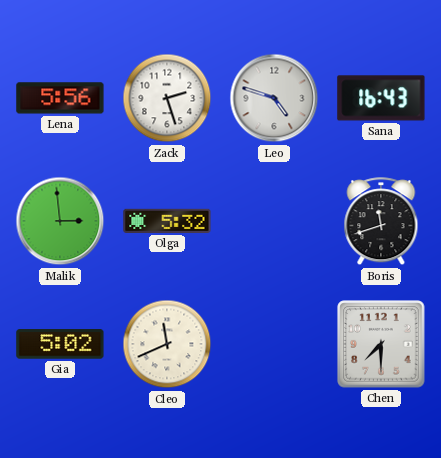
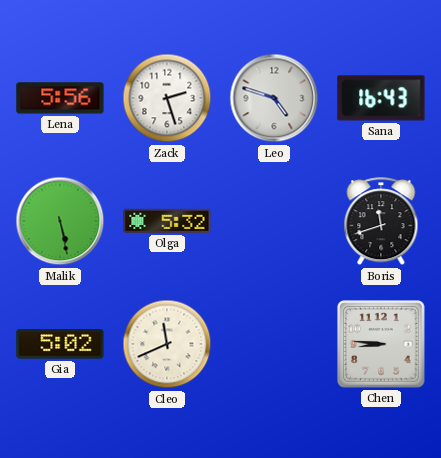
Malik: 2:59 -> 5:28
Chen: 7:30 -> 8:46
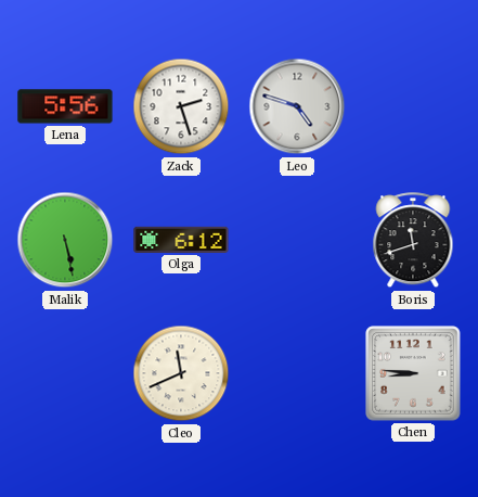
Sana: 16:43 -> none
Olga: 5:32 -> 6:12
Gia: 5:02 -> none
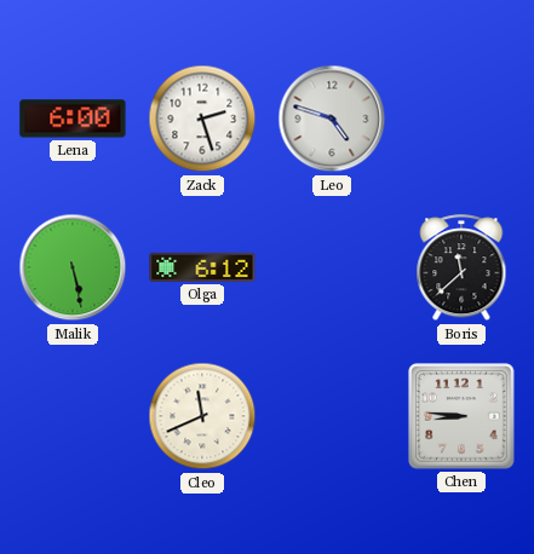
Lena: 5:56 -> 6:00
Boris: 11:42 -> 11:38
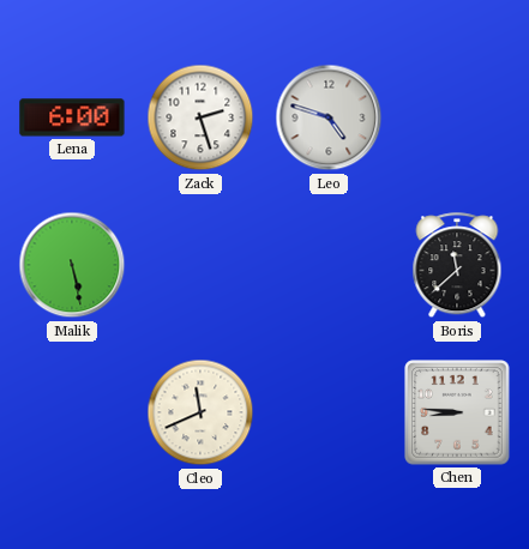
Olga: 6:12 -> none
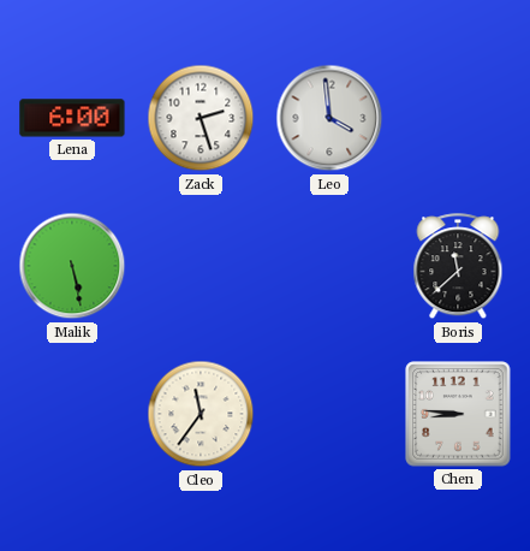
Leo: 4:48 -> 3:59
Cleo: 11:41 -> 11:36
